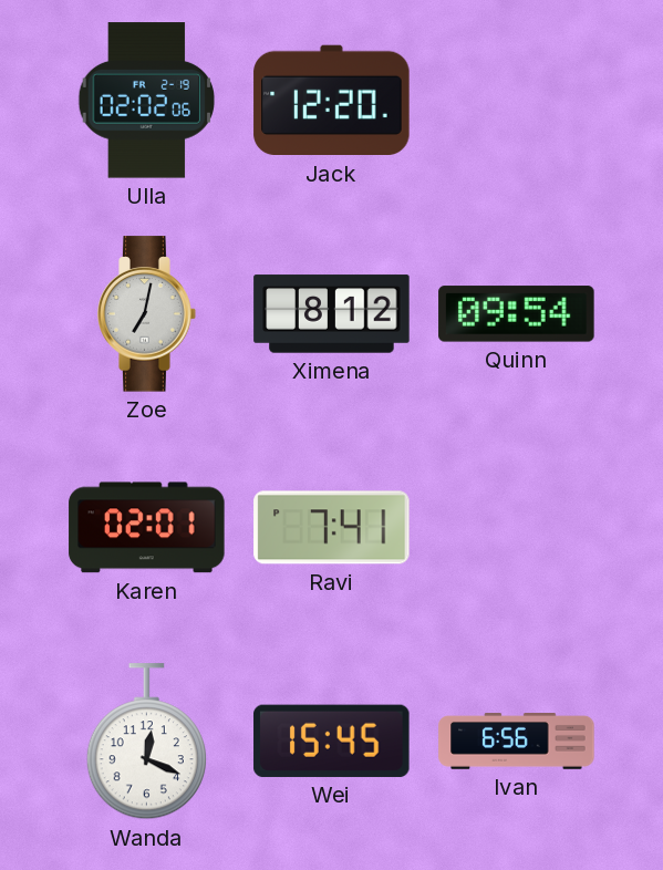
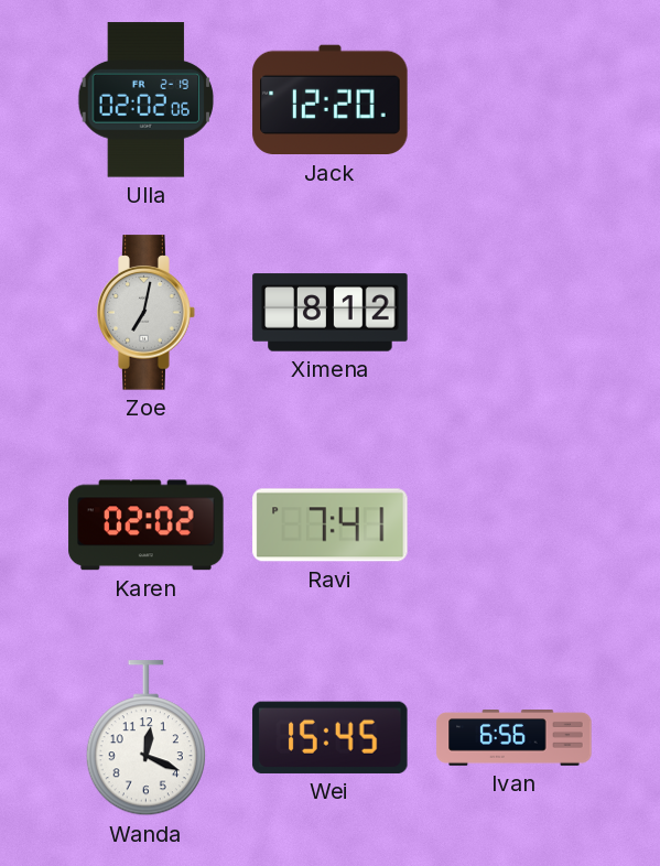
Quinn: 09:54 -> none
Karen: 02:01 -> 02:02
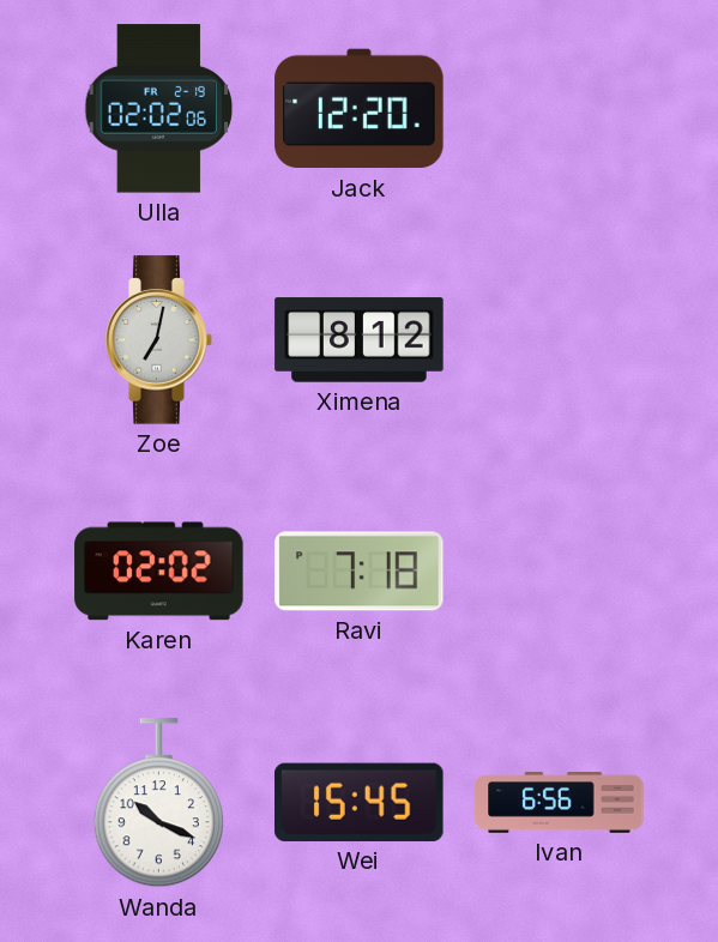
Ravi: 7:41 -> 7:18
Wanda: 12:19 -> 10:19
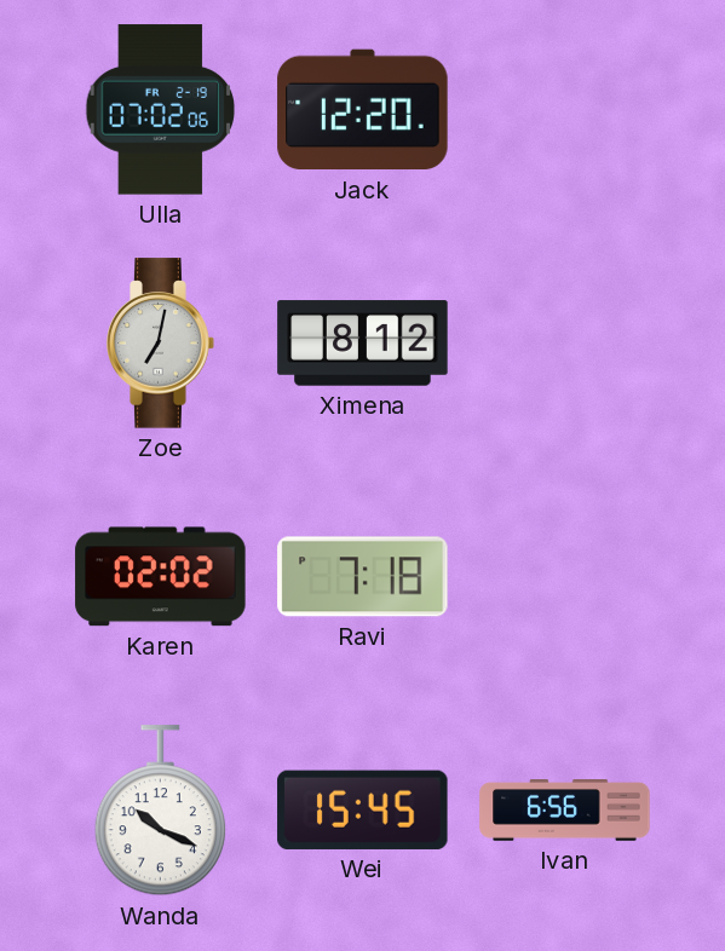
Ulla: 02:02 -> 07:02
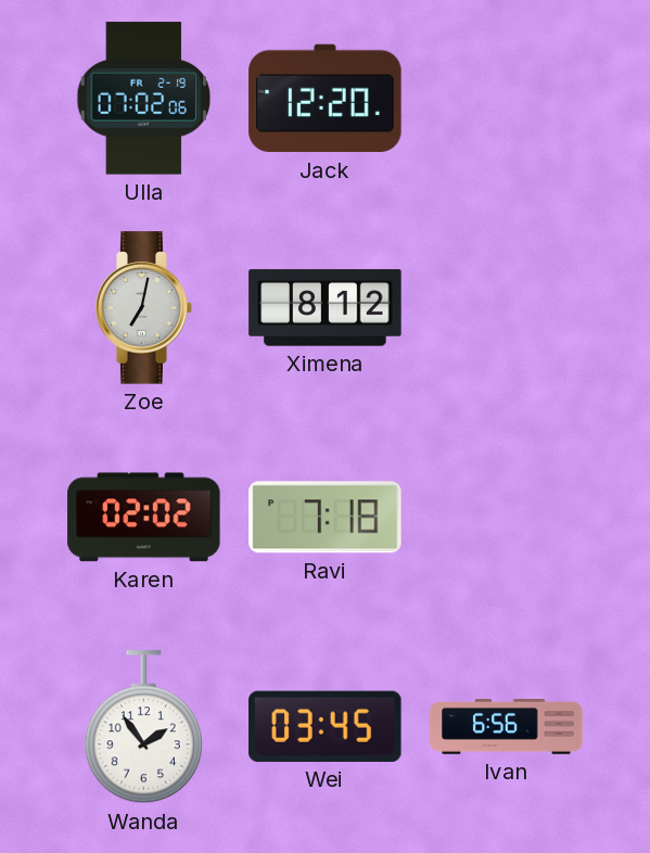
Wanda: 10:19 -> 1:54
Wei: 15:45 -> 03:45
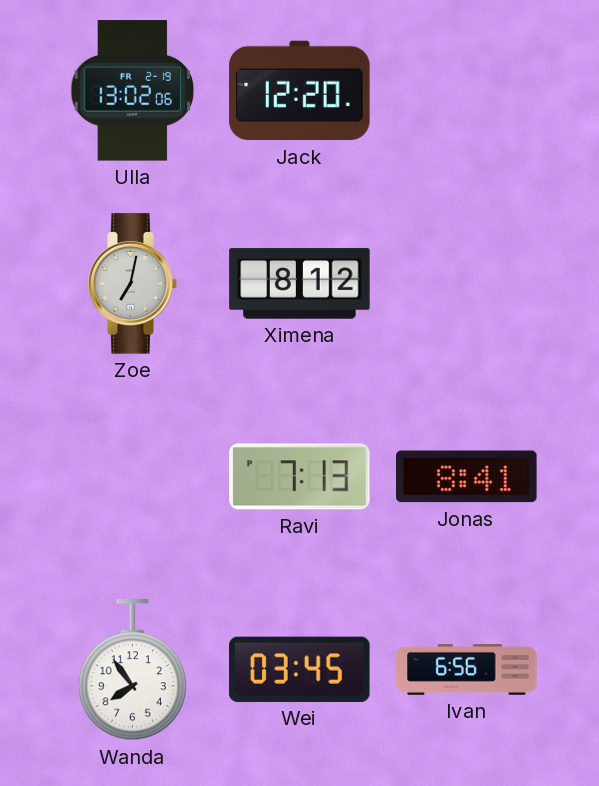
Ulla: 07:02 -> 13:02
Karen: 02:02 -> none
Ravi: 7:18 -> 7:13
Jonas: none -> 8:41
Wanda: 1:54 -> 7:54
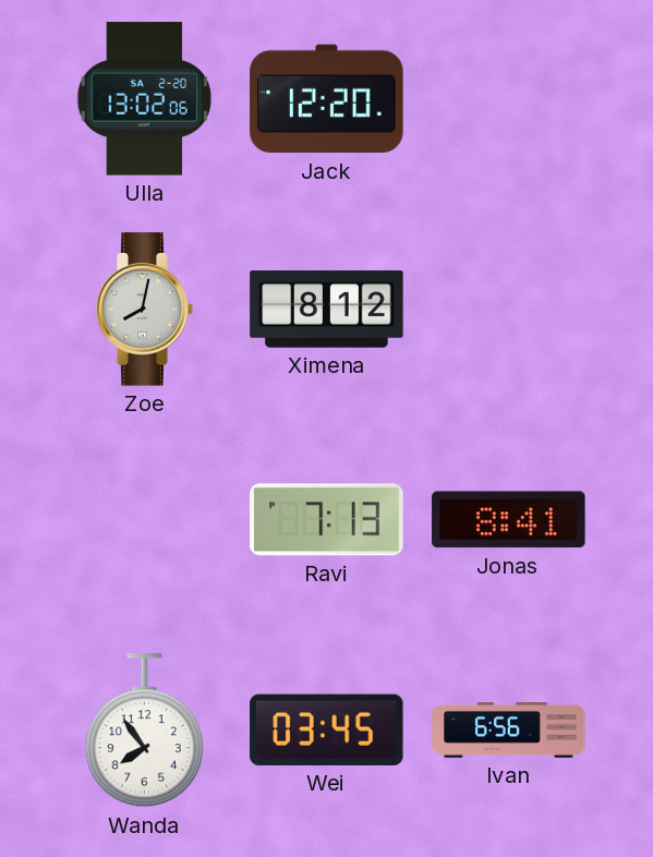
Ulla date: FR 2-19 -> SA 2-20
Zoe: 7:02 -> 8:02
